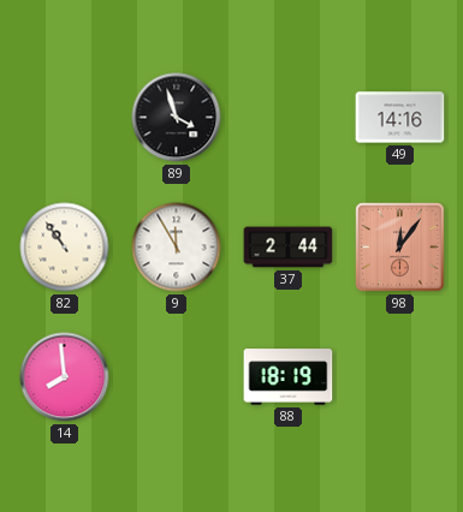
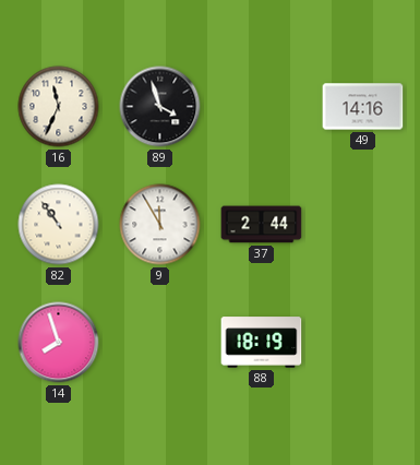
16: none -> 11:34
98: 12:06 -> none
14: 7:59 -> 7:57
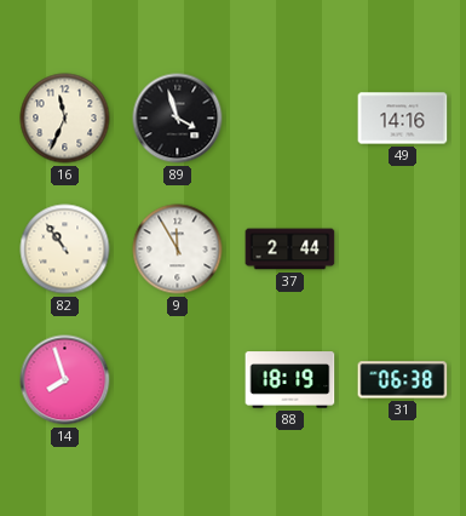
31: none -> 06:38
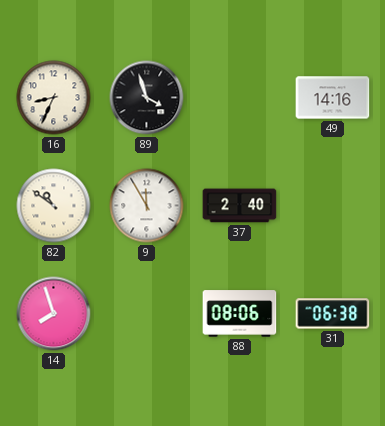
16: 11:34 -> 8:34
82: 10:54 -> 10:51
37: 2:44 -> 2:40
88: 18:19 -> 08:06
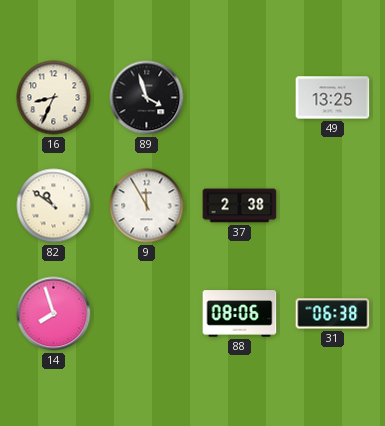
49: 14:16 -> 13:25
37: 2:40 -> 2:38
